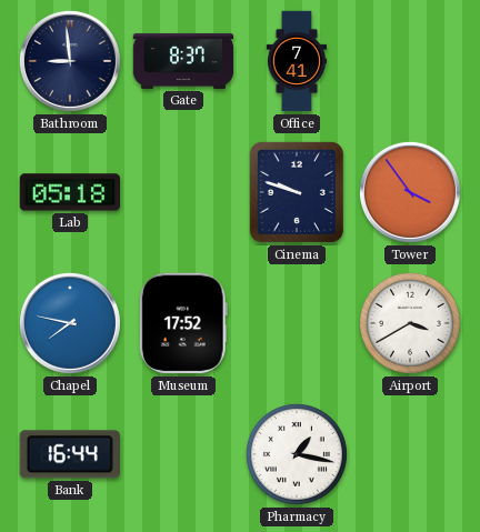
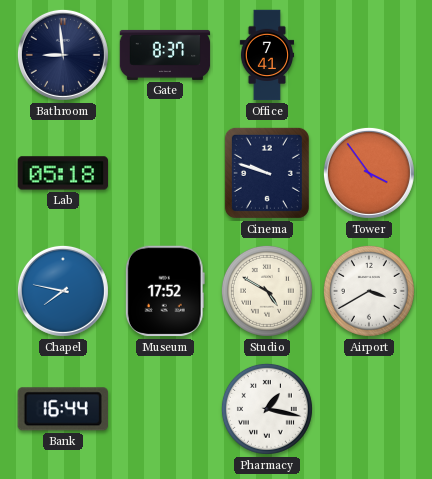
Studio: none -> 4:50
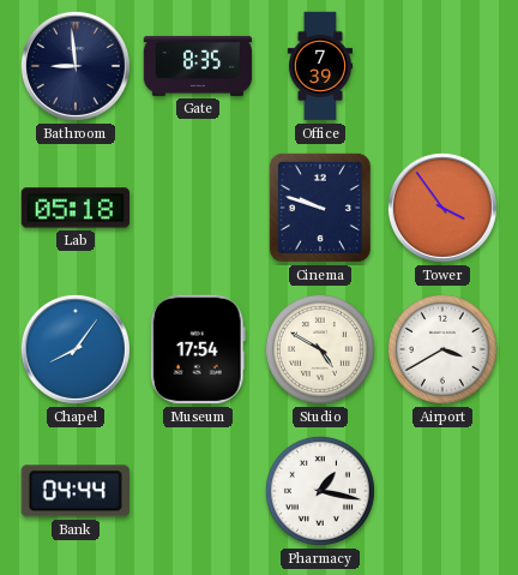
Gate: 8:37 -> 8:35
Office: 7:41 -> 7:39
Chapel: 7:47 -> 8:06
Museum: 17:52 -> 17:54
Bank: 16:44 -> 04:44
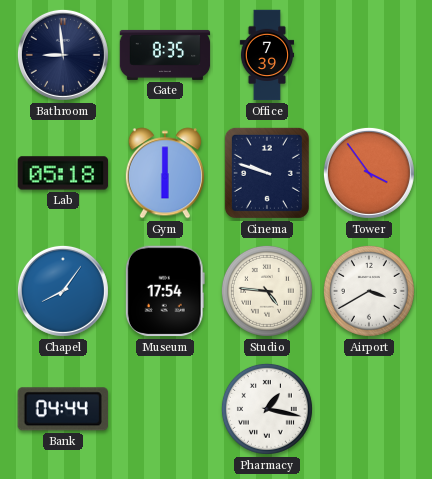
Gym: none -> 6:00
Studio: 4:50 -> 4:46
